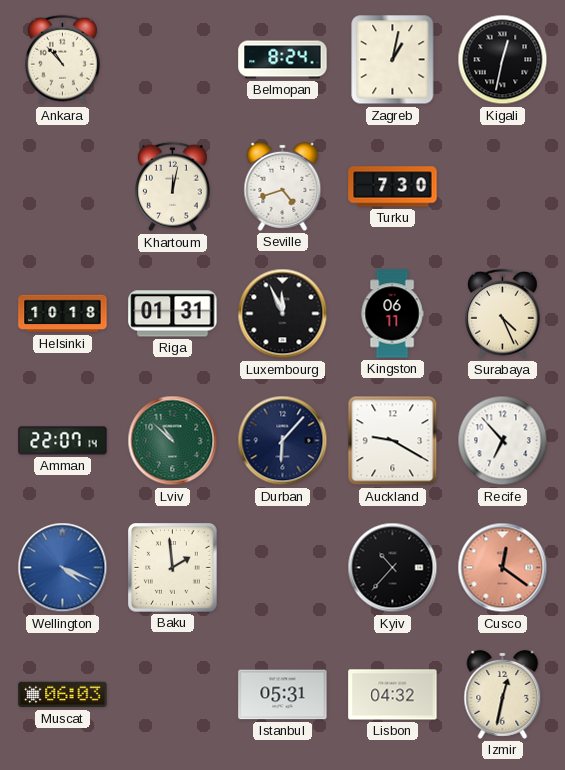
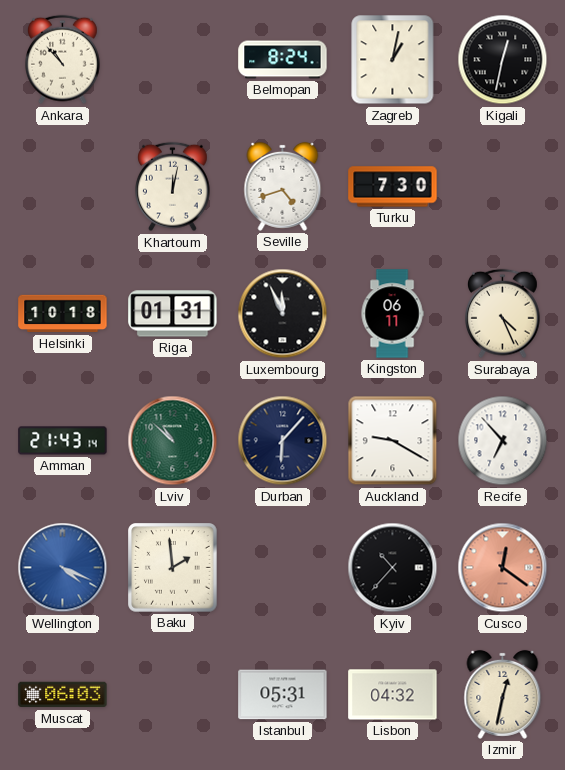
Amman: 22:07 -> 21:43
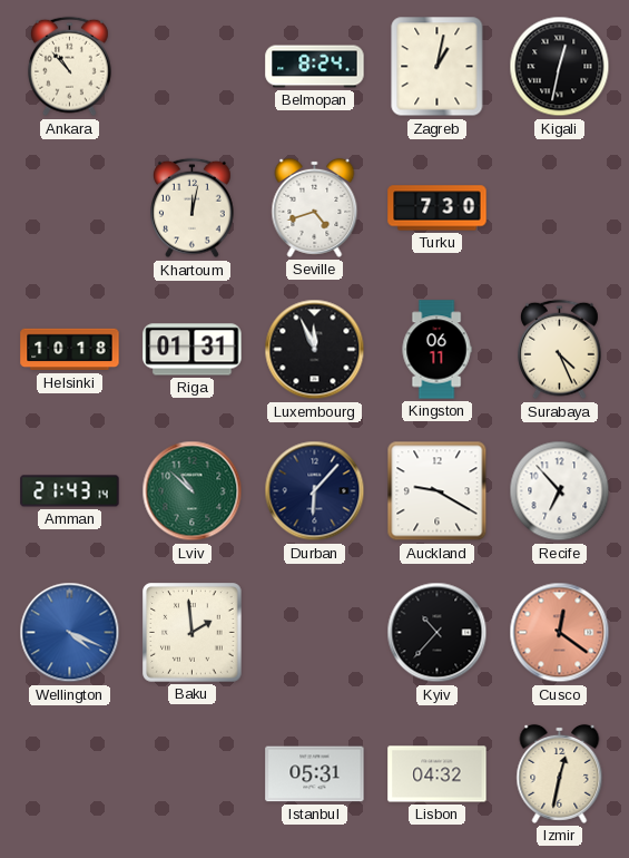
Muscat: 06:03 -> none
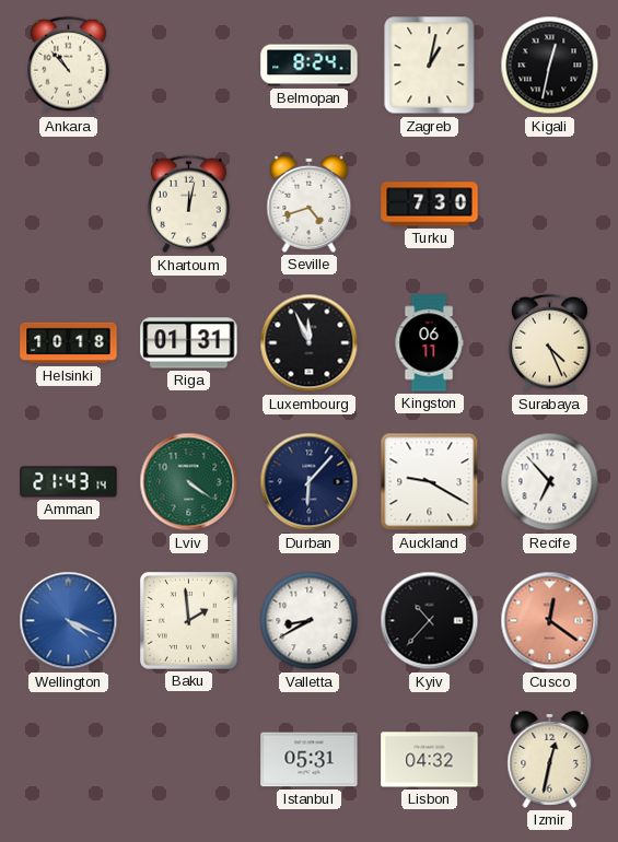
Lviv: 10:52 -> 4:21
Valletta: none -> 8:40
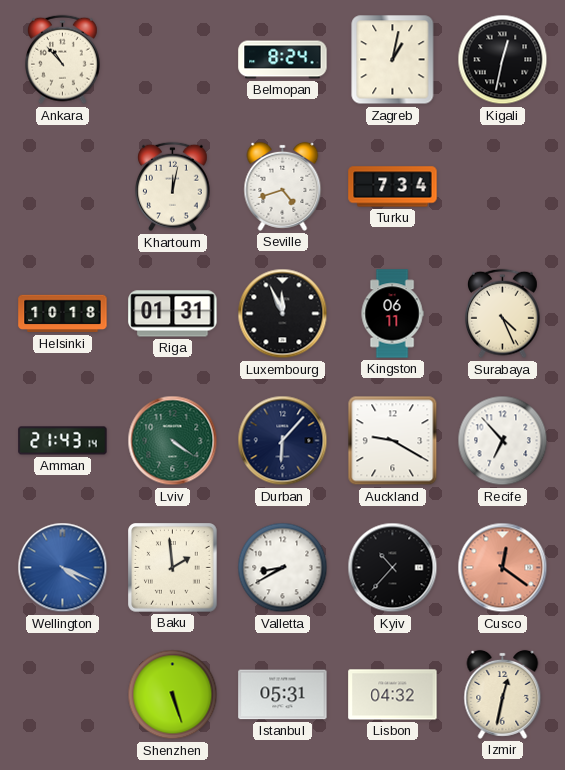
Turku: 7:30 -> 7:34
Shenzhen: none -> 5:27
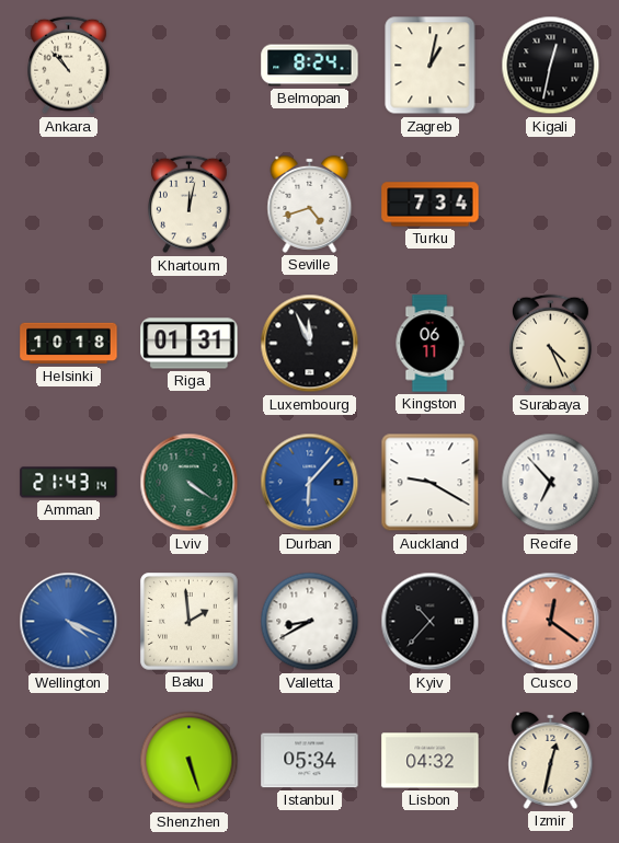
Durban dial: navy -> blue
Istanbul: 05:31 -> 05:34
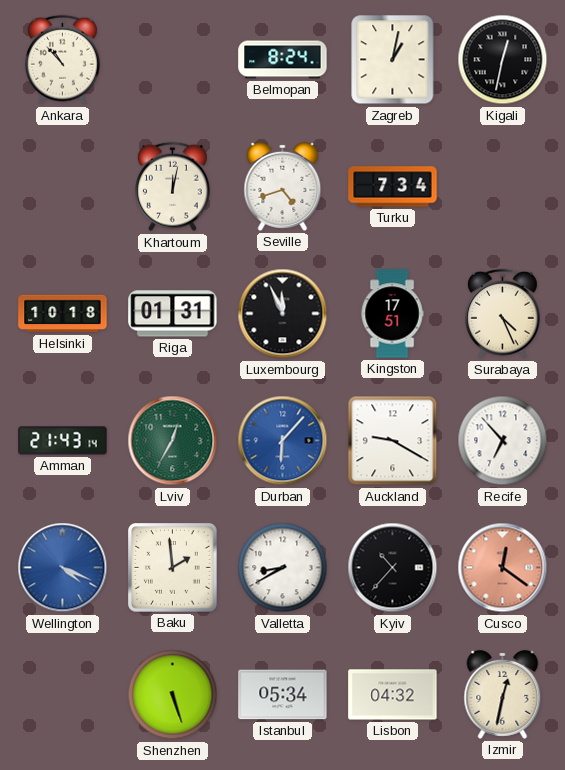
Kingston: 06:11 -> 17:51
Lviv: 4:21 -> 12:35
